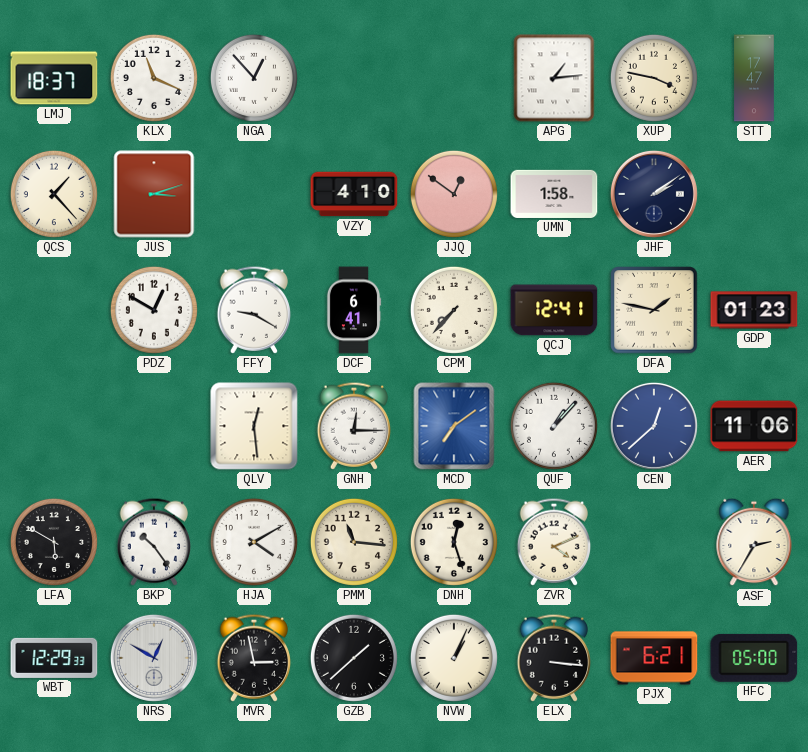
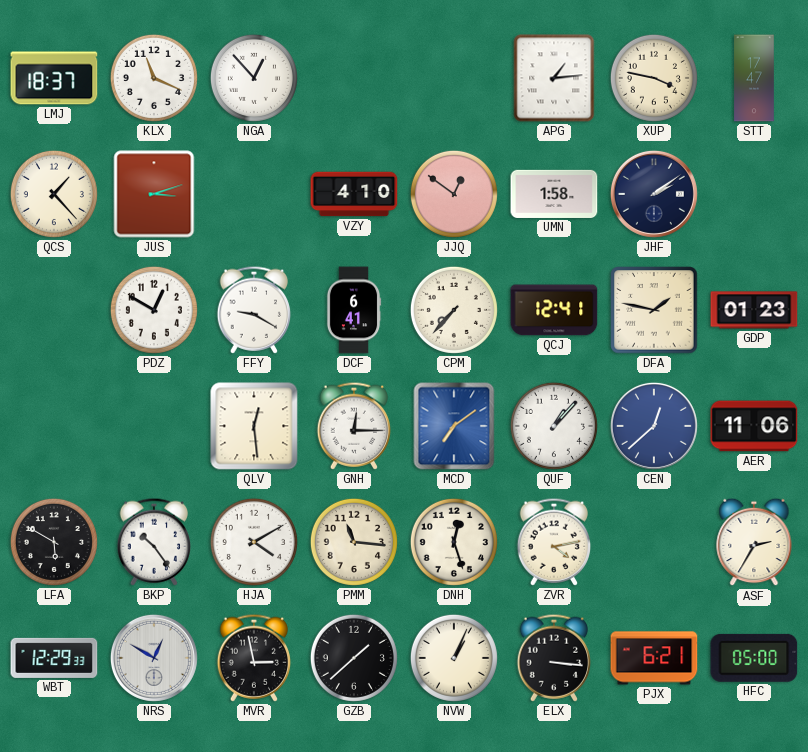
ZVR: 4:11 -> 4:13
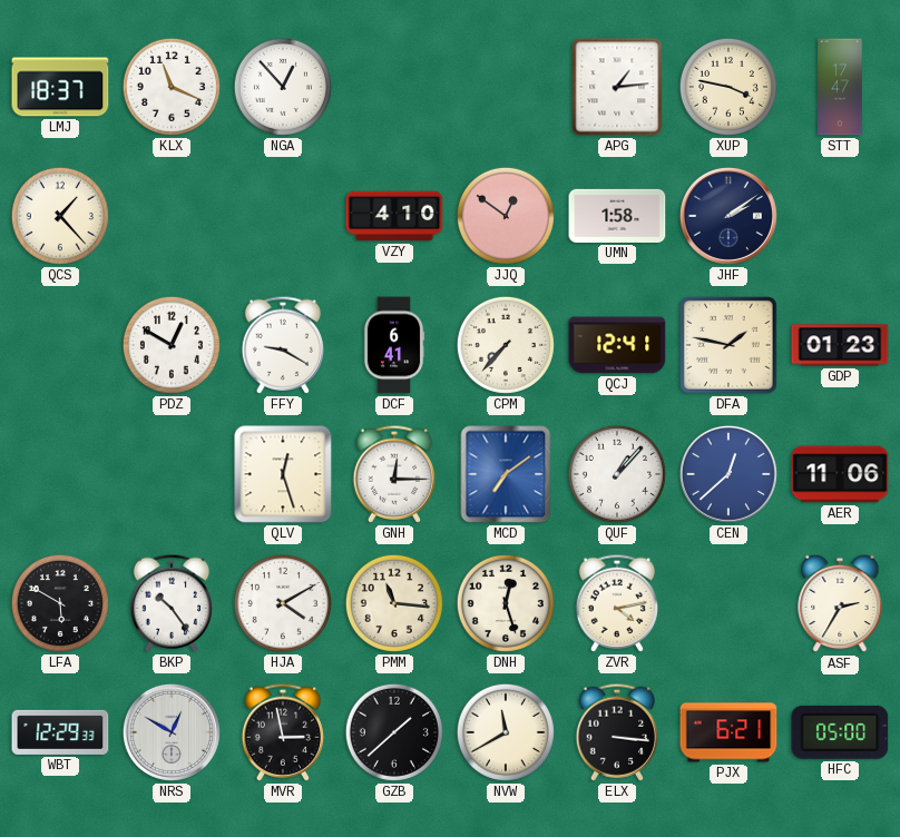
JUS: 3:12 -> none
QLV: 12:29 -> 12:27
NVW: 1:04 -> 11:40
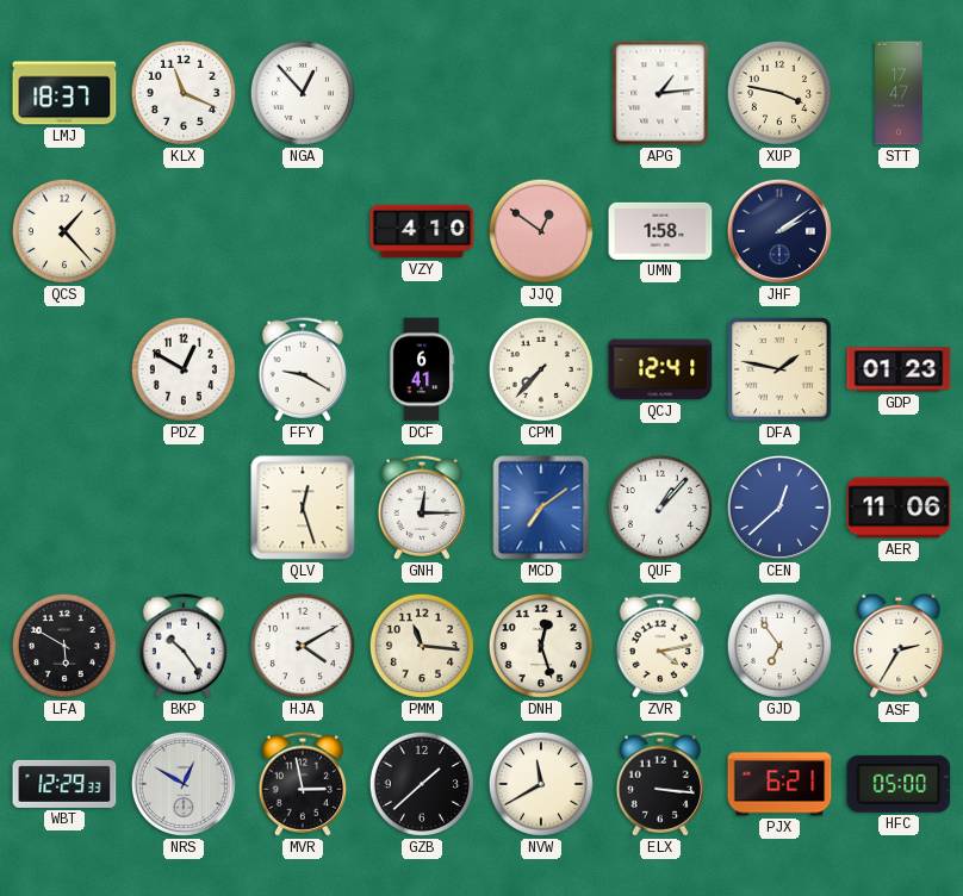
GJD: none -> 6:54
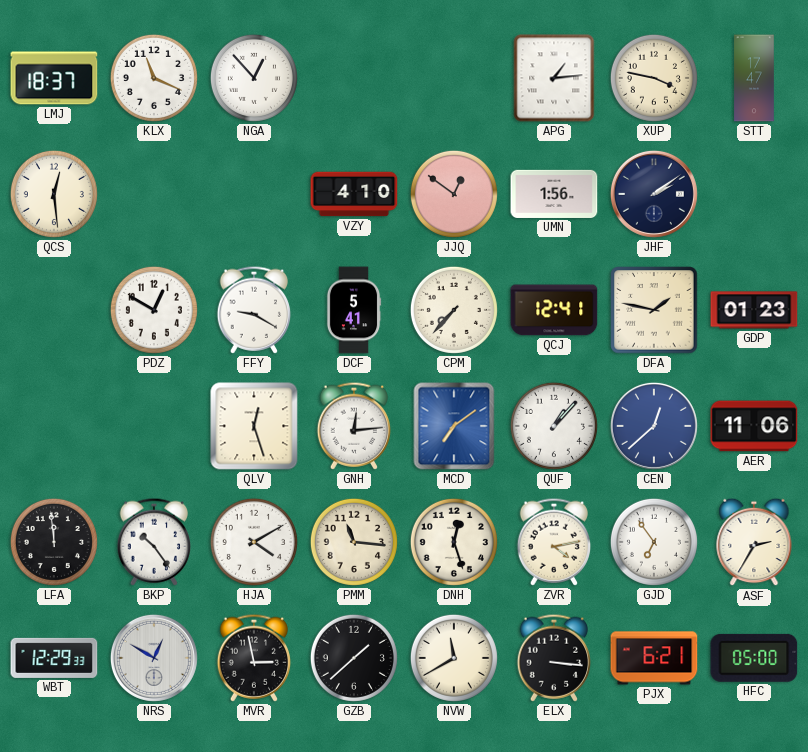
QCS: 1:23 -> 12:29
UMN: 1:58 -> 1:56
DCF: 6:41 -> 5:41
GNH: 12:15 -> 12:14
LFA: 5:50 -> 11:59
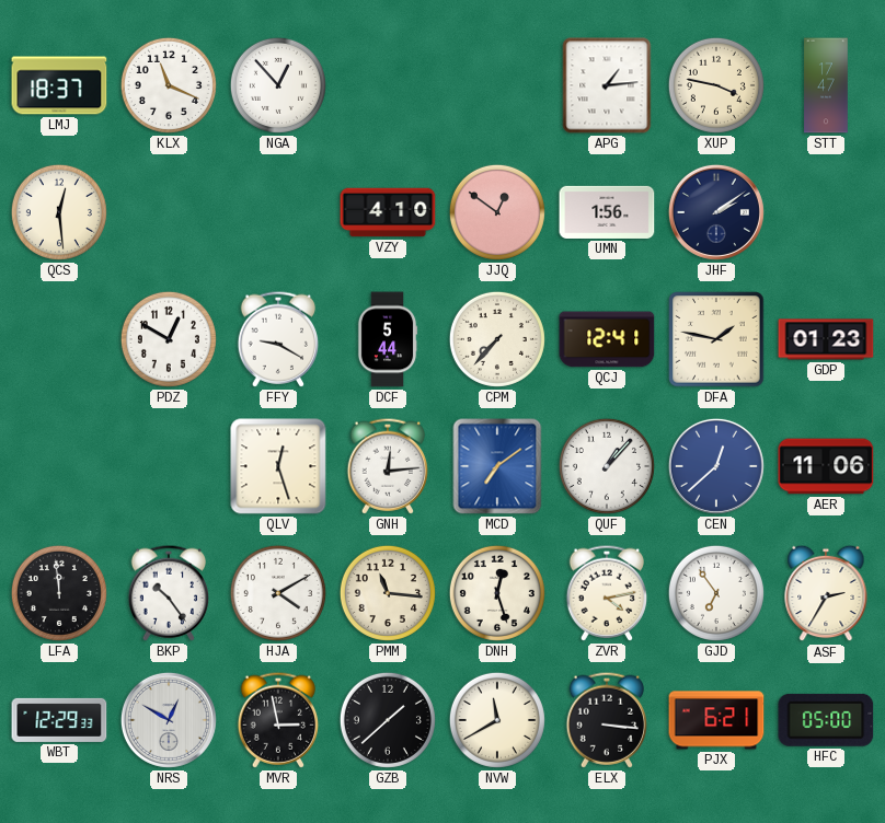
DCF: 5:41 -> 5:44
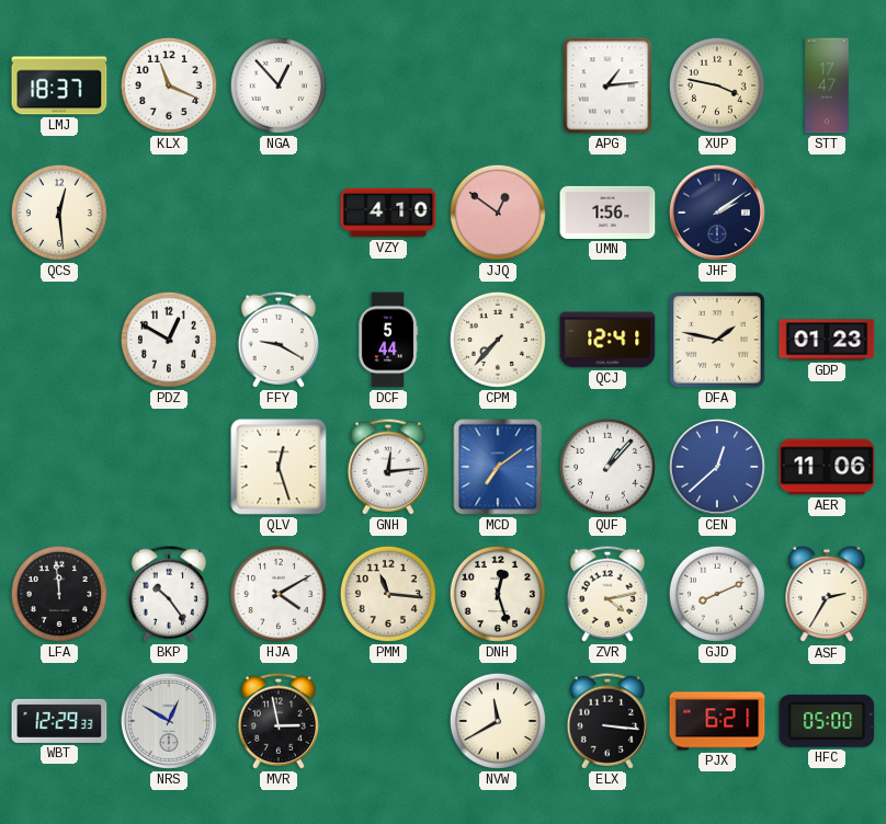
GJD: 6:54 -> 8:11
GZB: 1:38 -> none
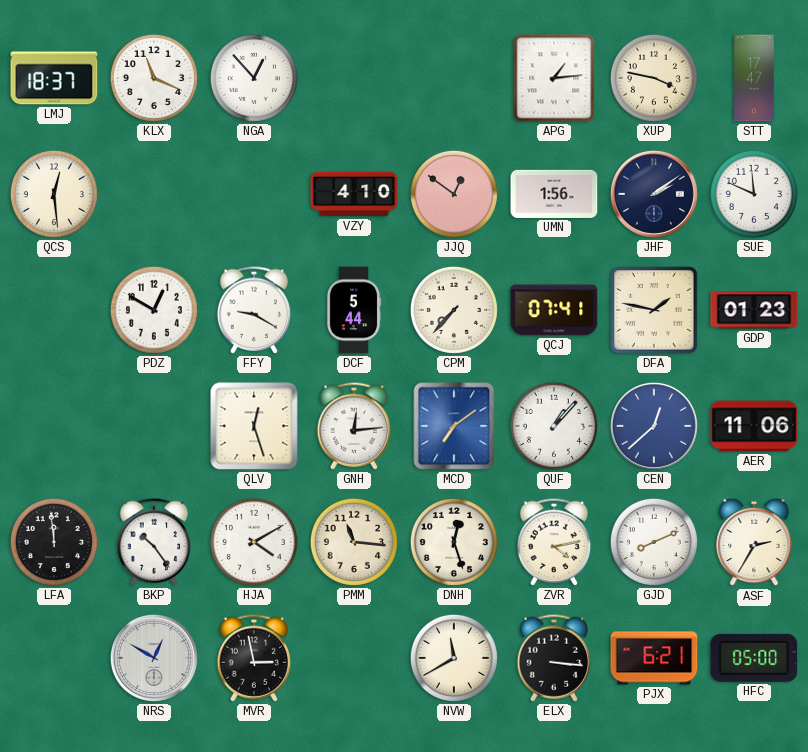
SUE: none -> 11:49
QCJ: 12:41 -> 07:41
WBT: 12:29 -> none
